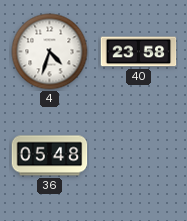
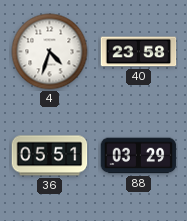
36: 05:48 -> 05:51
88: none -> 03:29
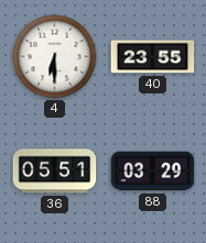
4: 4:33 -> 6:30
40: 23:58 -> 23:55
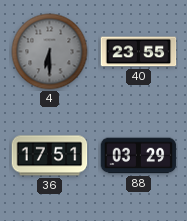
4 dial: white -> grey
36: 05:51 -> 17:51
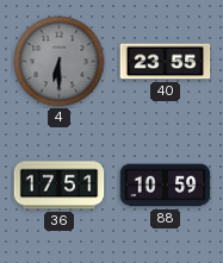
88: 03:29 -> 10:59
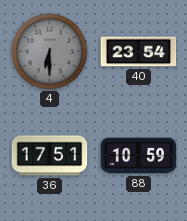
40: 23:55 -> 23:54
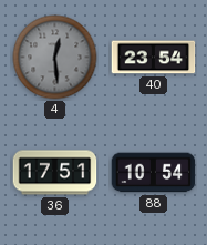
4: 6:30 -> 12:29
88: 10:59 -> 10:54
